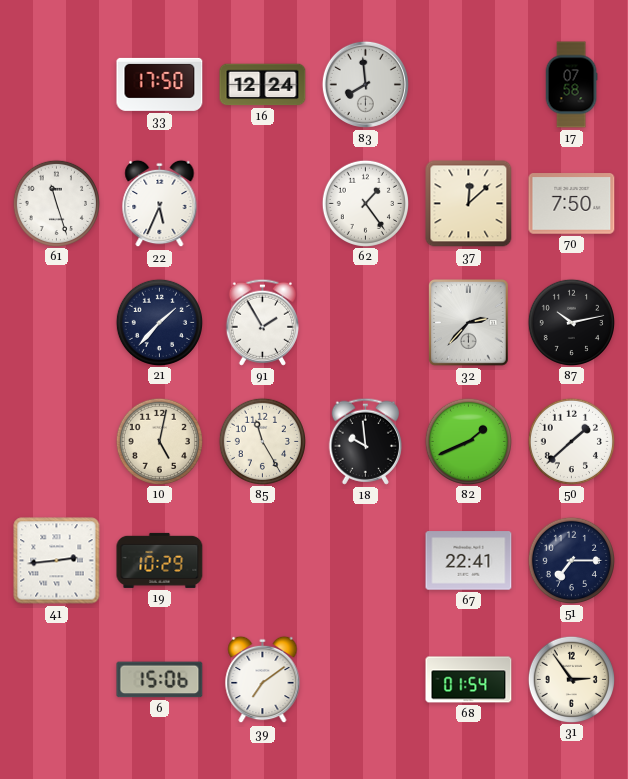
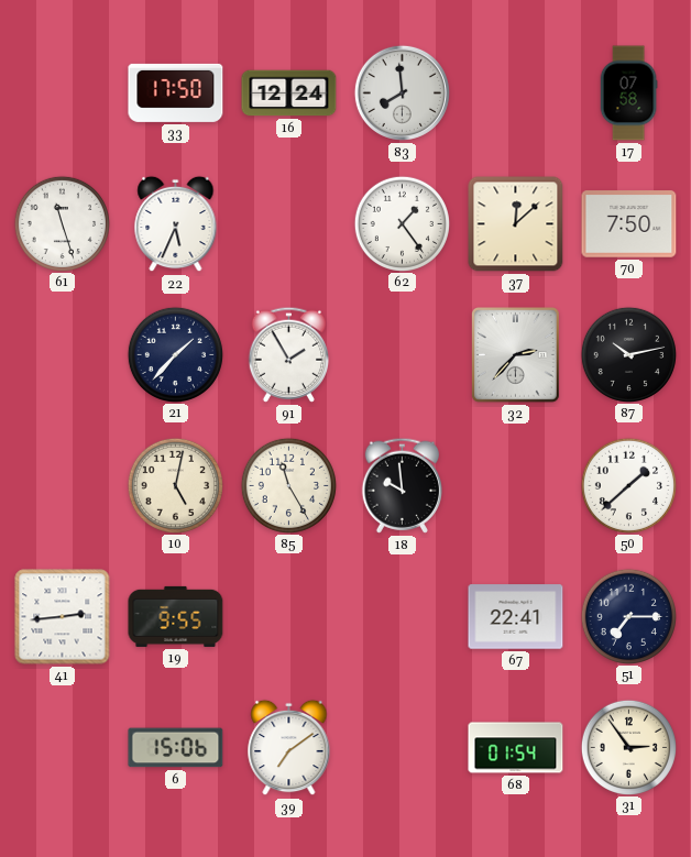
82: 1:41 -> none
19: 10:29 -> 9:55
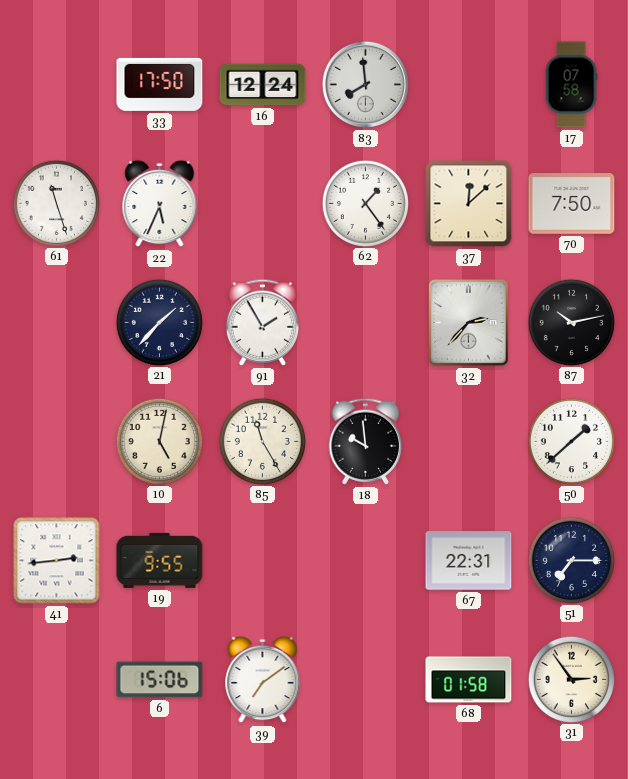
67: 22:41 -> 22:31
68: 01:54 -> 01:58
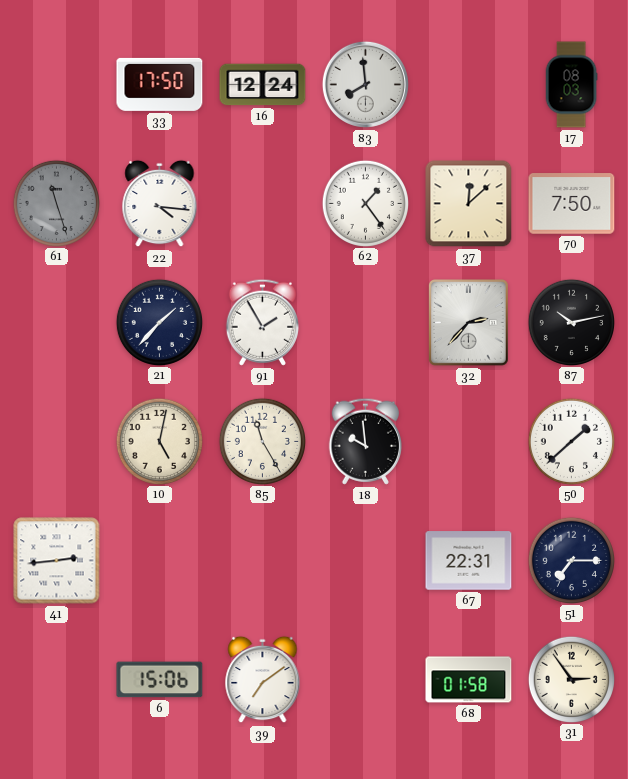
17: 07:58 -> 08:03
61 dial: white -> grey
22: 5:34 -> 4:16
19: 9:55 -> none
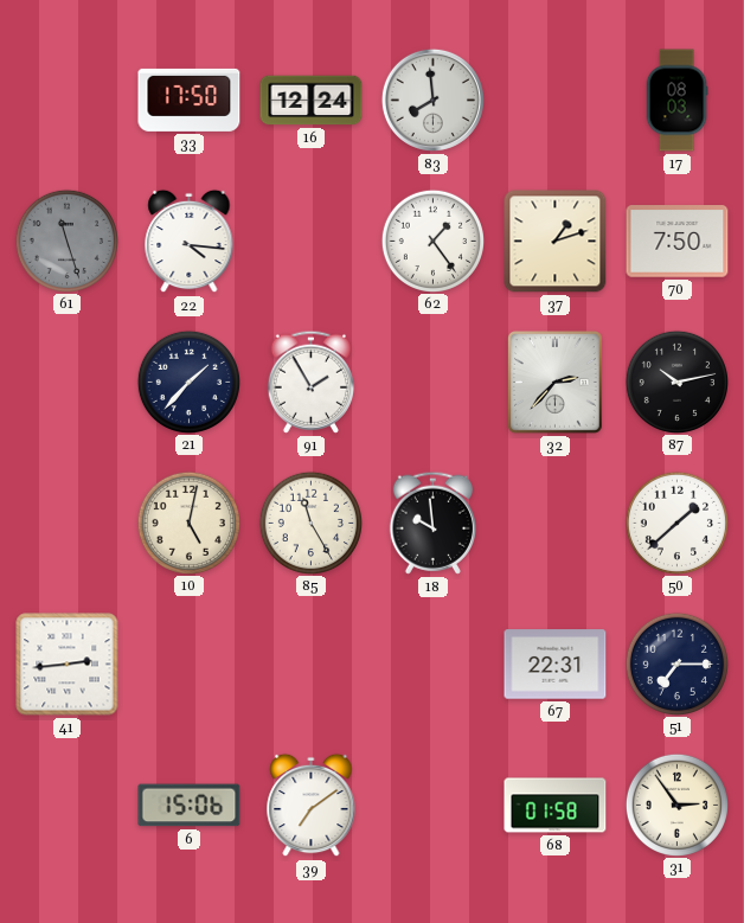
37: 12:08 -> 1:12
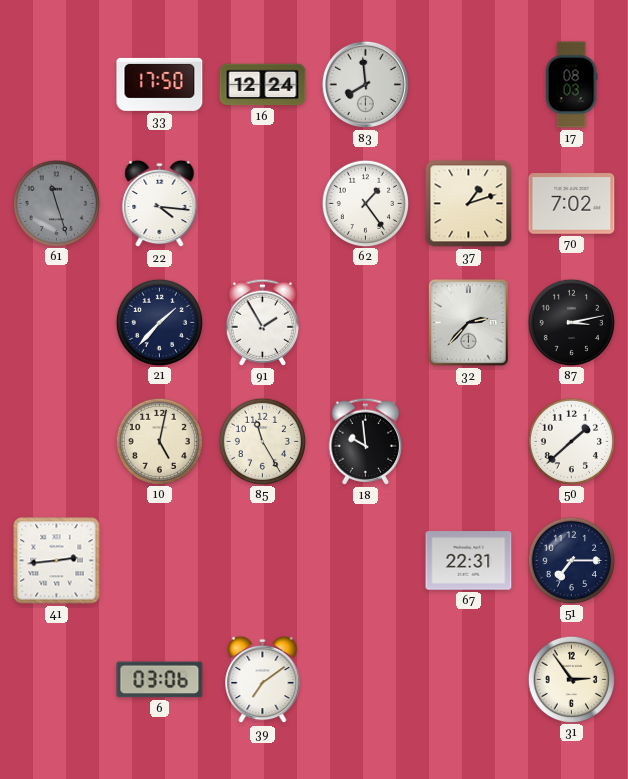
70: 7:50 -> 7:02
87: 10:13 -> 3:13
6: 15:06 -> 03:06
68: 01:58 -> none
